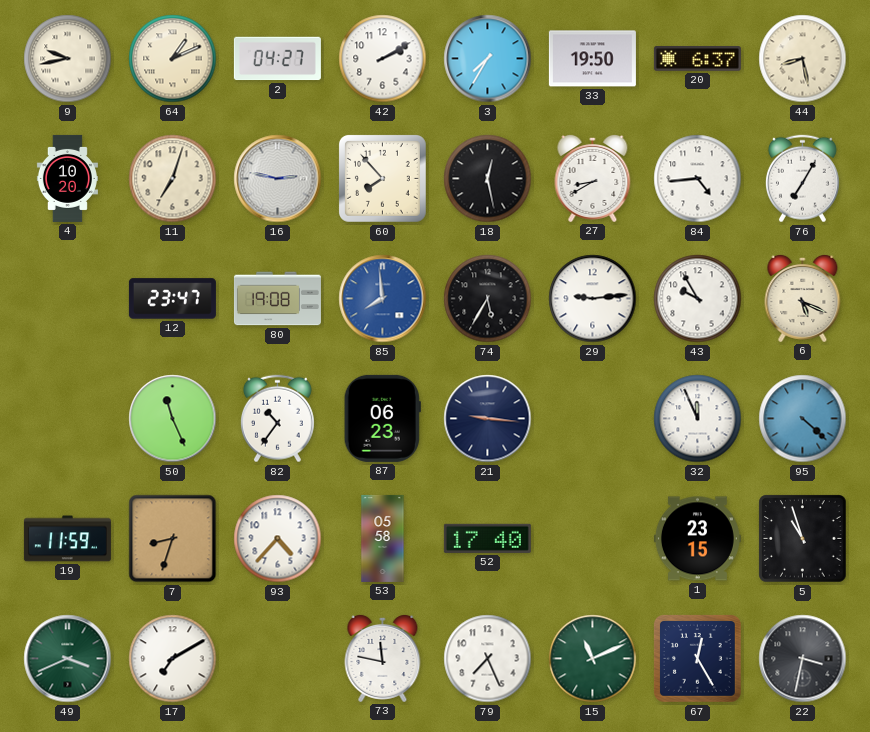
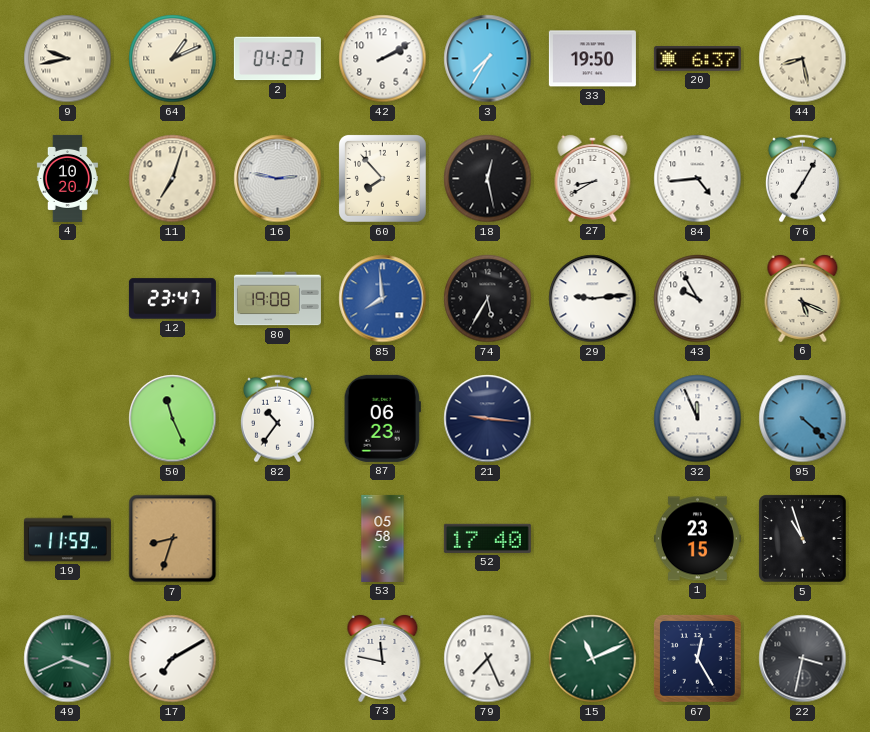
93: 4:37 -> none
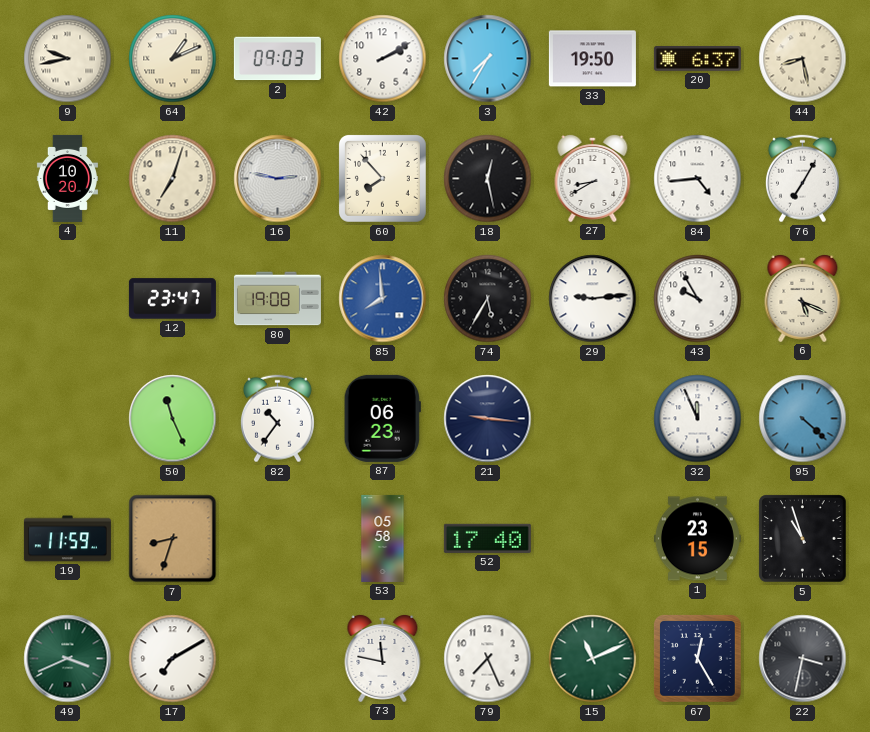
2: 04:27 -> 09:03
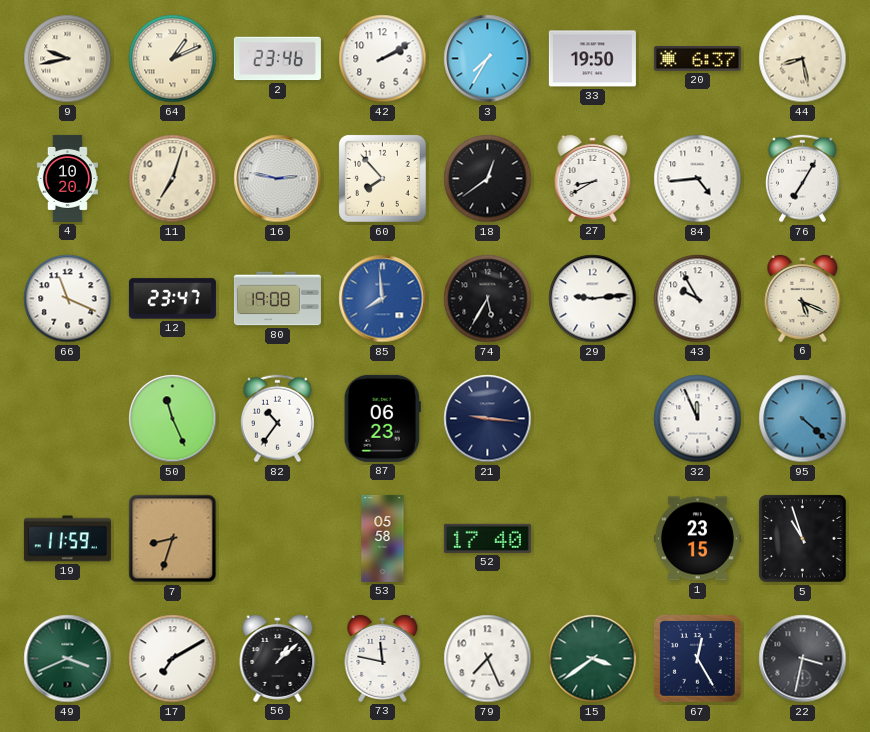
2: 09:03 -> 23:46
18: 12:28 -> 12:39
66: none -> 11:19
56: none -> 1:08
15: 11:11 -> 3:39
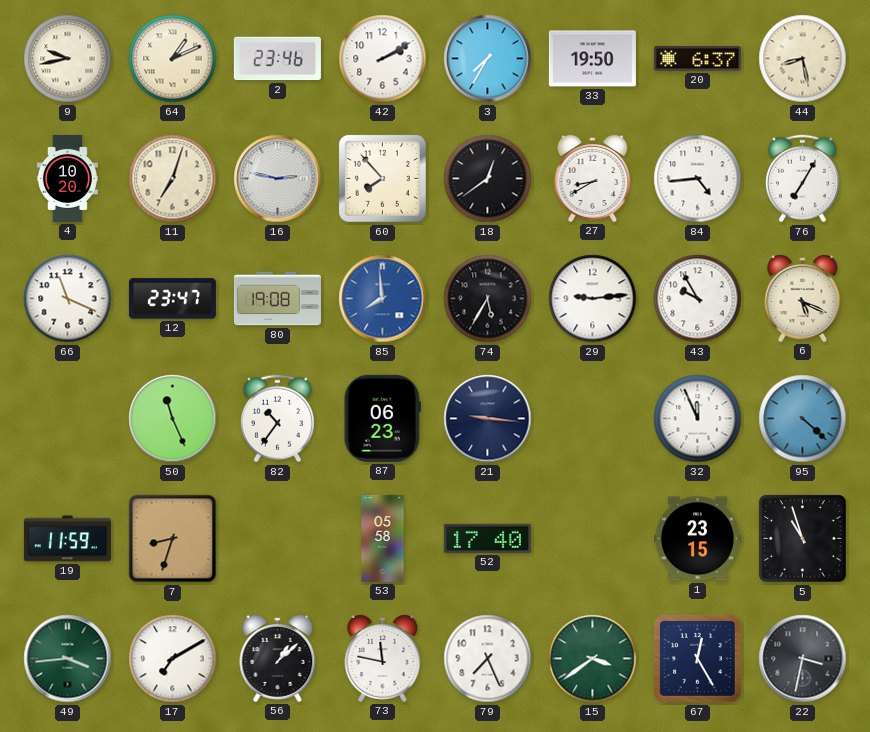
49: 3:41 -> 3:44
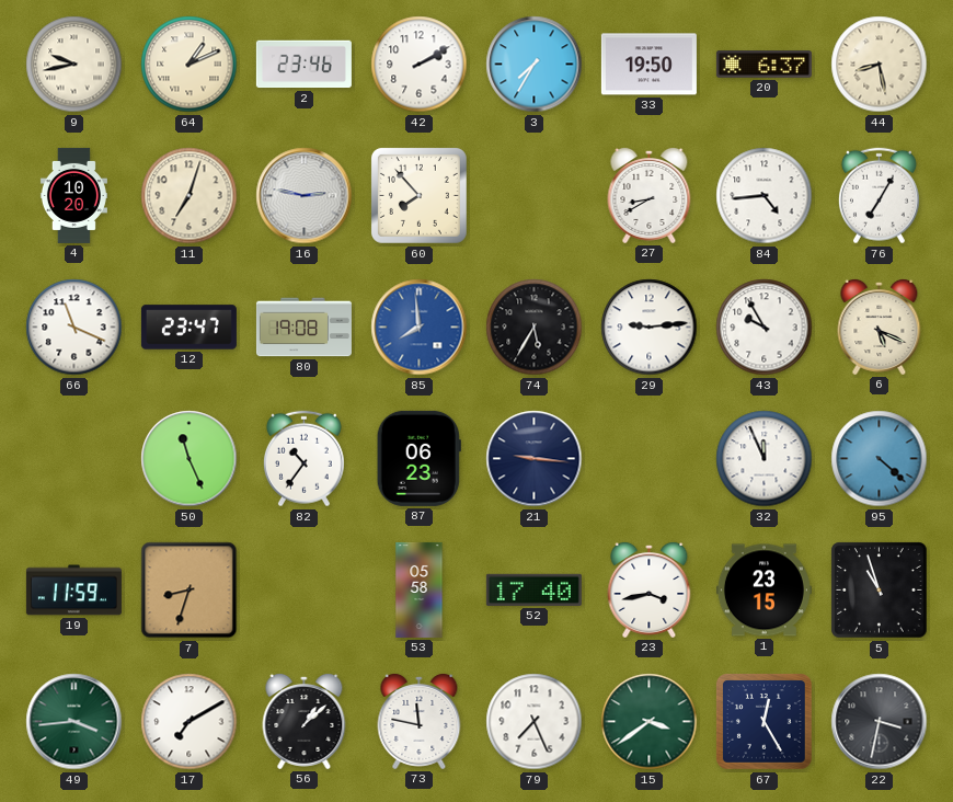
18: 12:39 -> none
23: none -> 3:43
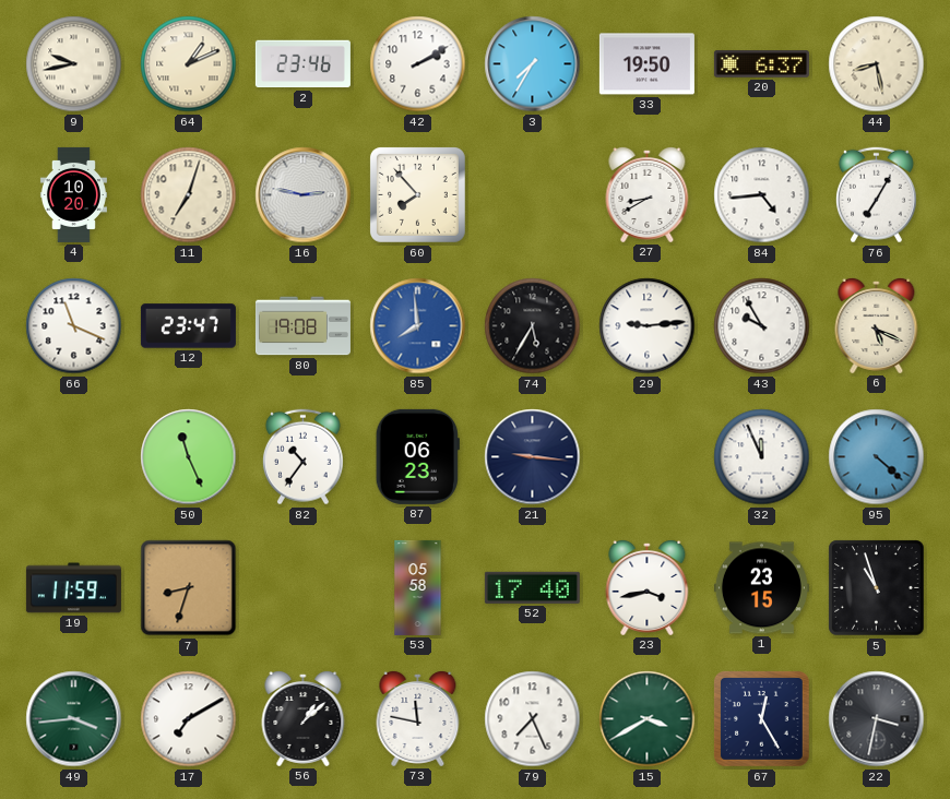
15: 3:39 -> 3:40
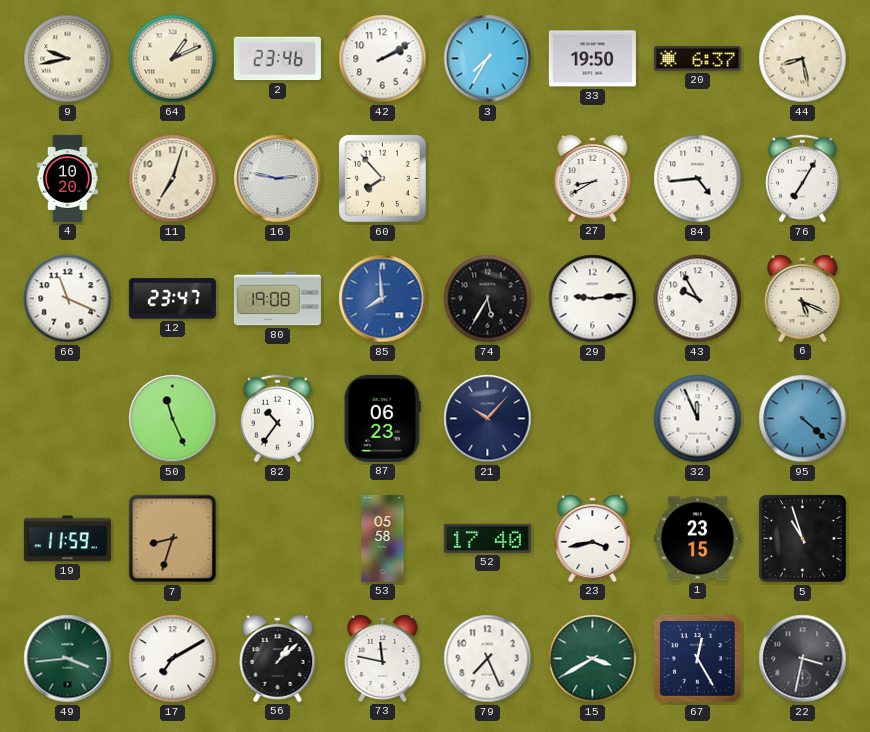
21: 9:16 -> 10:07
